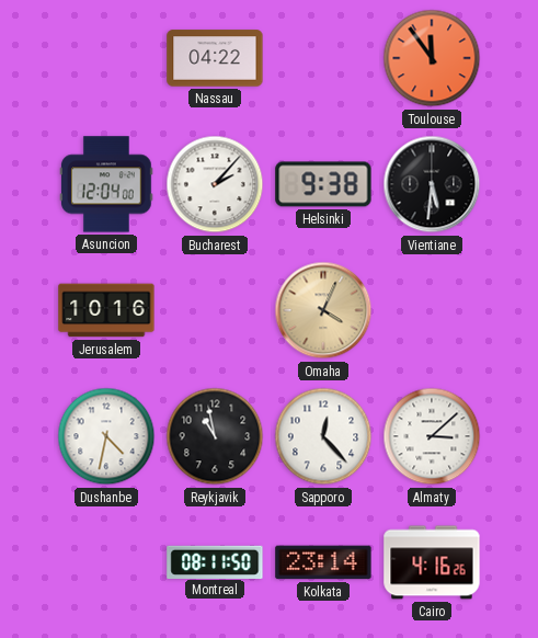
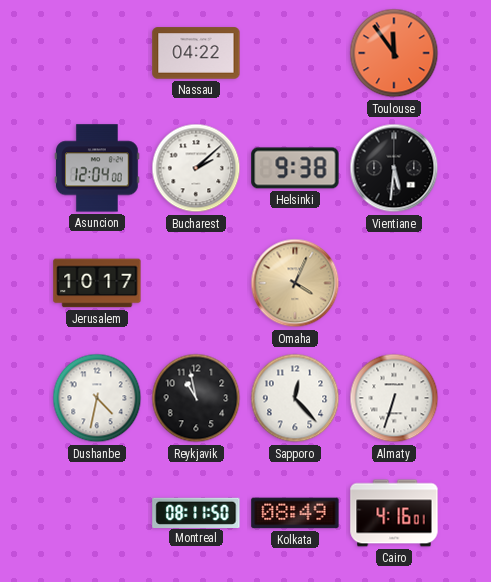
Bucharest: 2:07 -> 2:08
Jerusalem: 10:16 -> 10:17
Almaty: 3:08 -> 6:33
Kolkata: 23:14 -> 08:49
Cairo: 4:16:26 -> 4:16:01
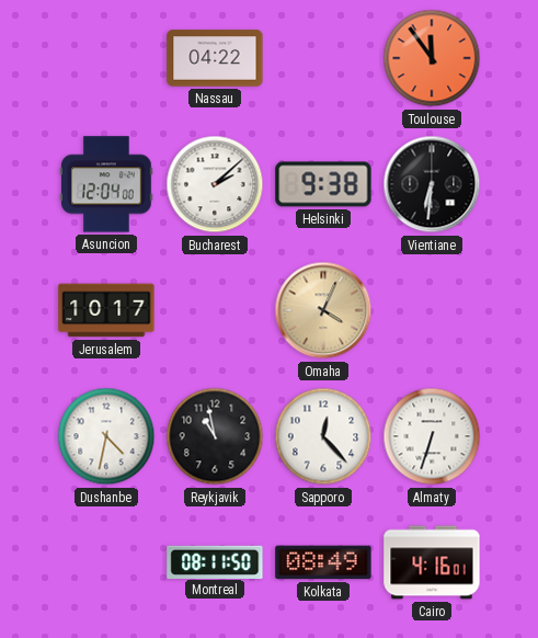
Vientiane: 5:31 -> 6:31
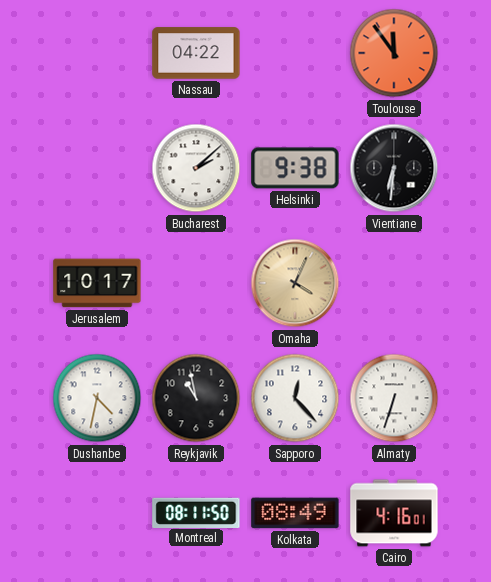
Asuncion: 12:04 -> none
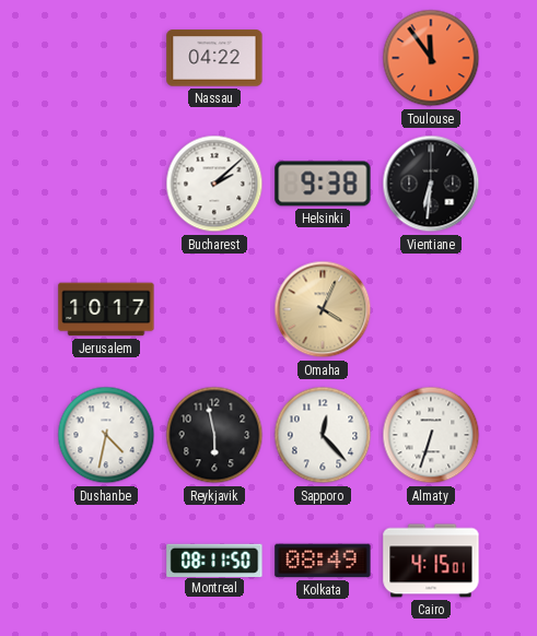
Reykjavik: 10:58 -> 5:58
Cairo: 4:16 -> 4:15
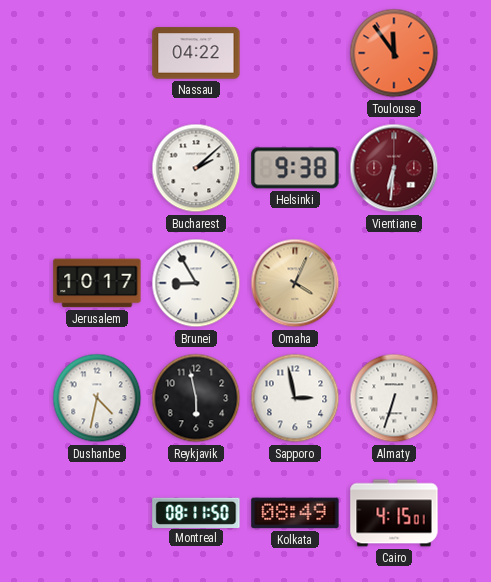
Vientiane dial: black -> burgundy
Brunei: none -> 8:55
Sapporo: 12:23 -> 2:58
